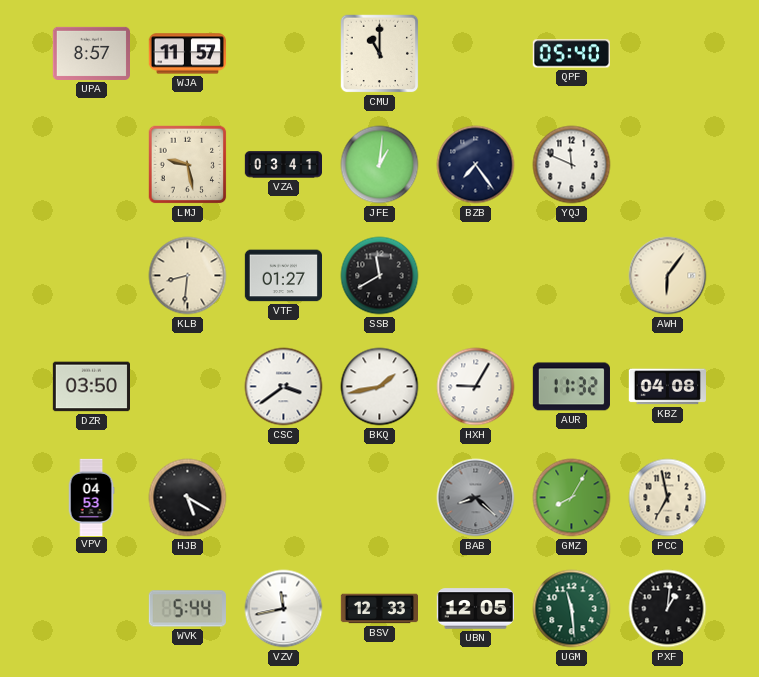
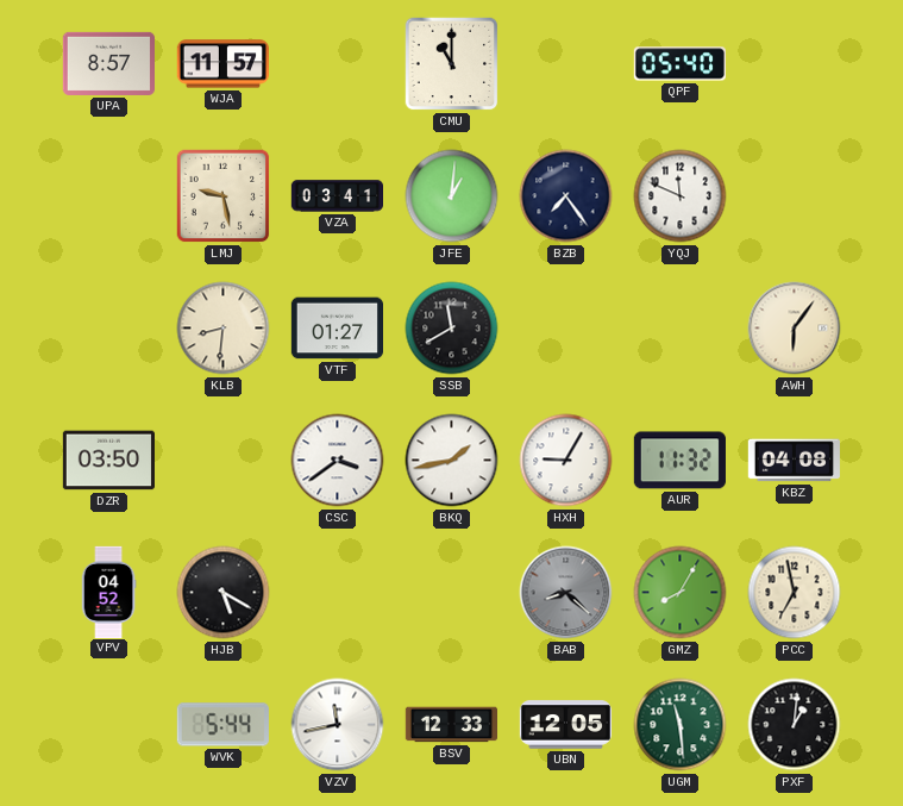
VPV: 04:53 -> 04:52
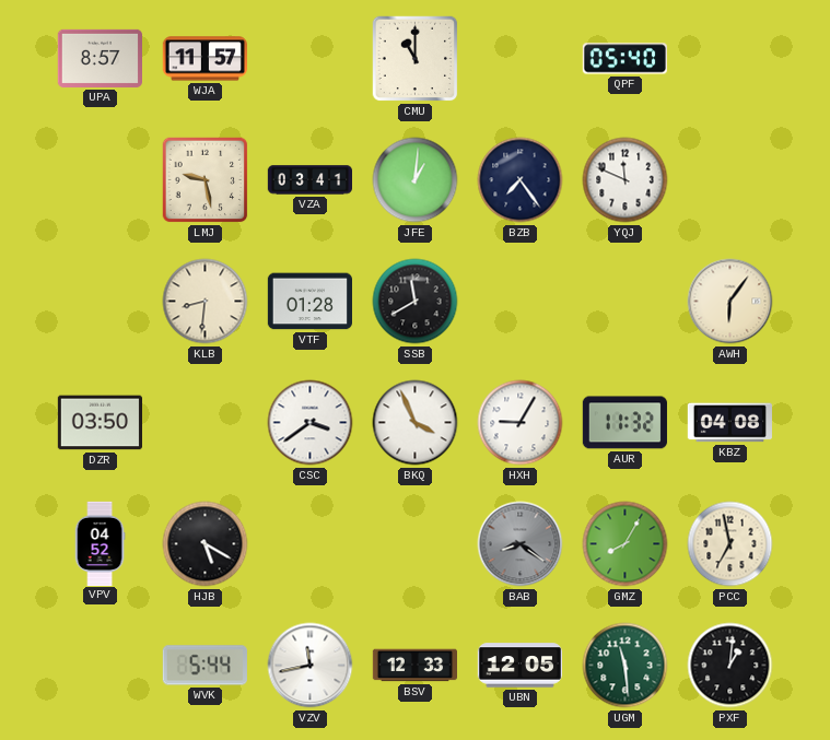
VTF: 01:27 -> 01:28
BKQ: 1:43 -> 3:56
BAB: 8:22 -> 8:21
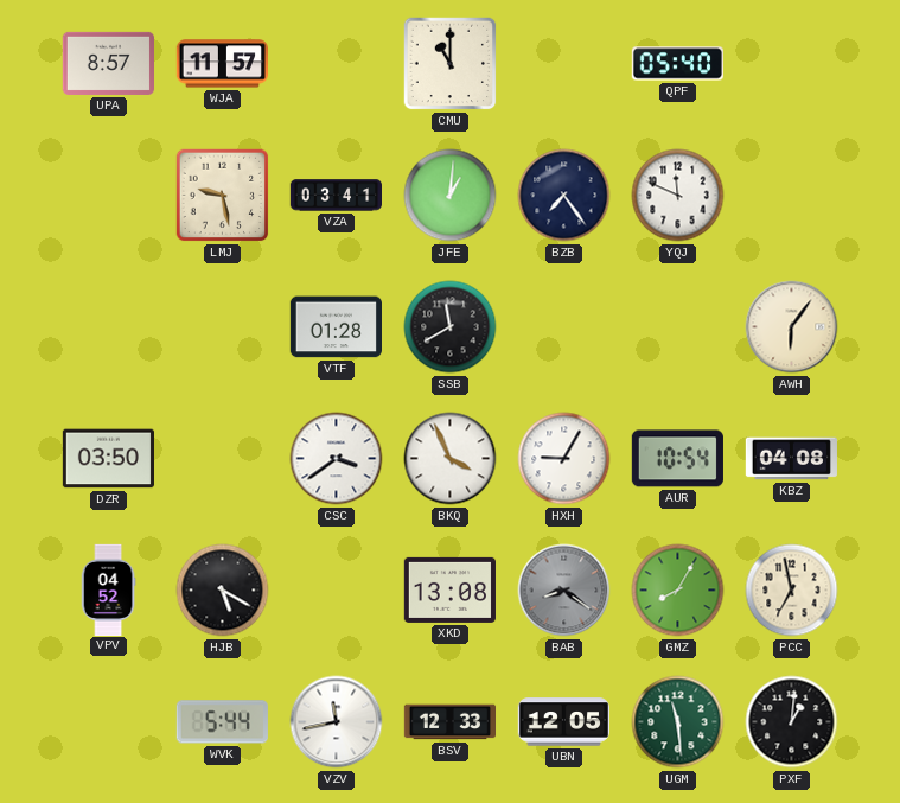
KLB: 8:31 -> none
AUR: 11:32 -> 10:54
XKD: none -> 13:08
